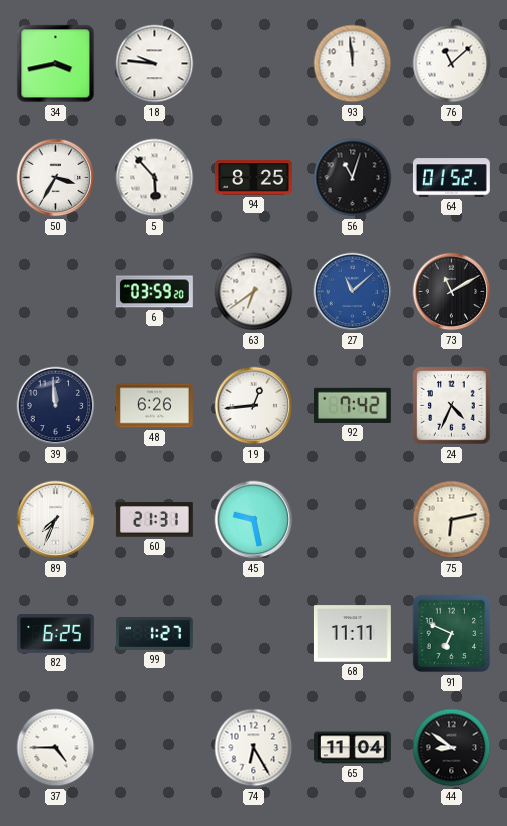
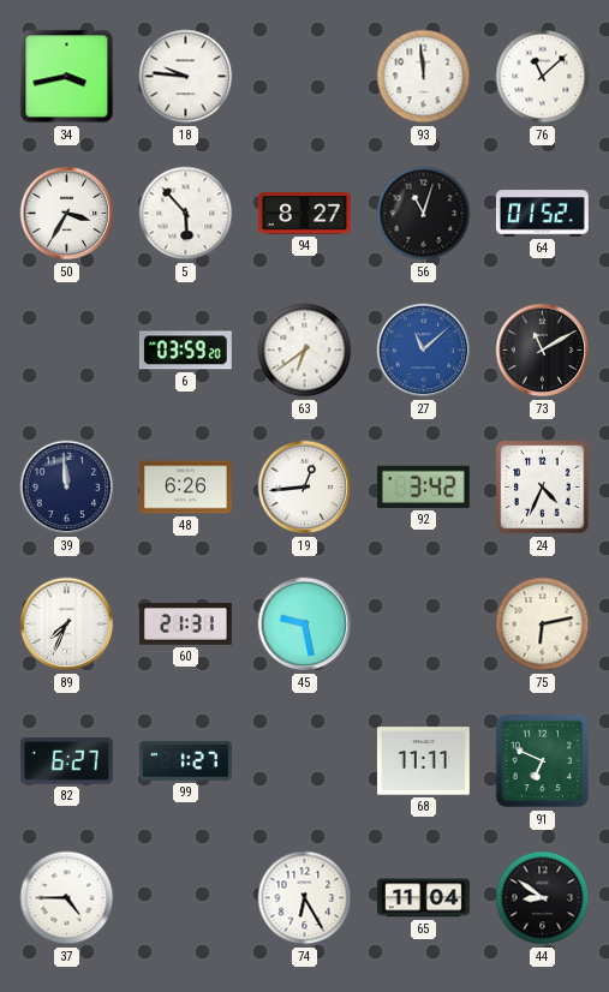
94: 8:25 -> 8:27
92: 7:42 -> 3:42
82: 6:25 -> 6:27
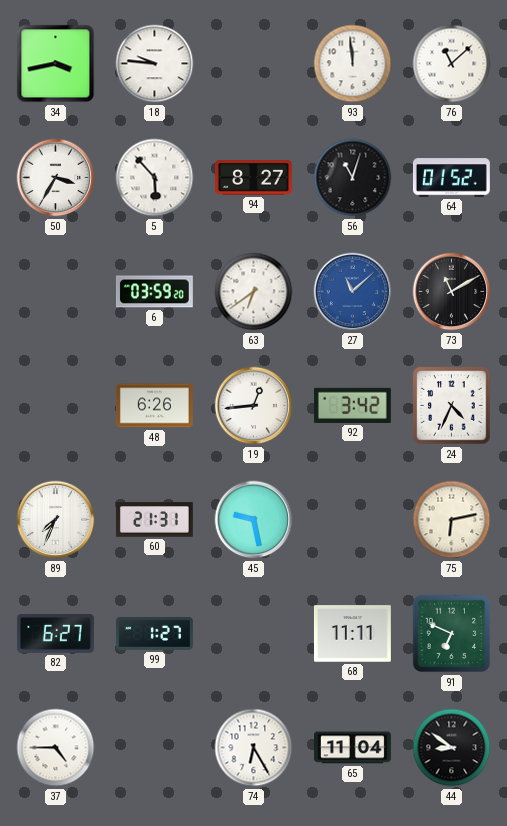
39: 11:59 -> none
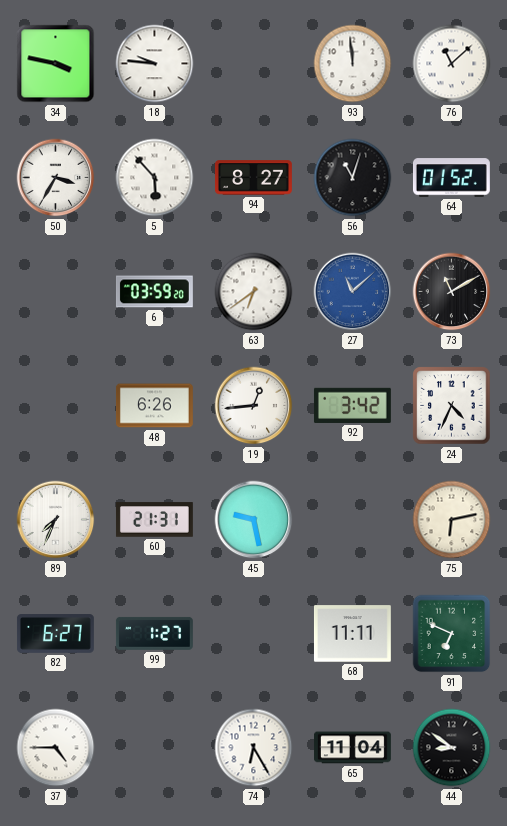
34: 3:43 -> 3:47
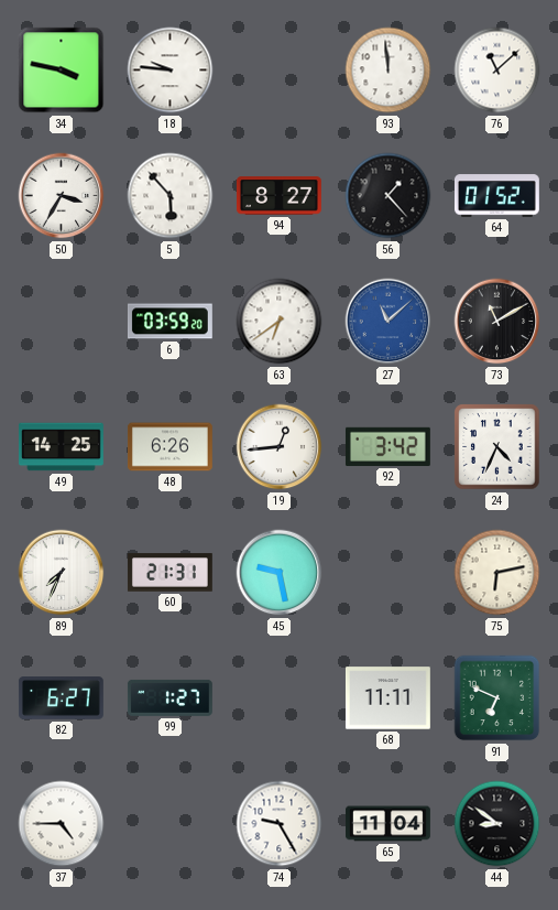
56: 11:03 -> 1:23
49: none -> 14:25
74: 6:25 -> 9:25
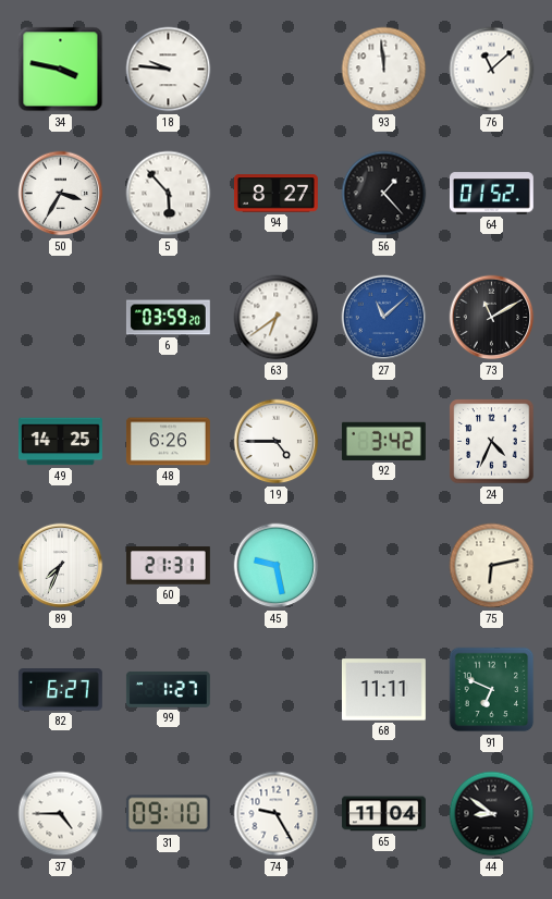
19: 12:44 -> 4:45
31: none -> 09:10
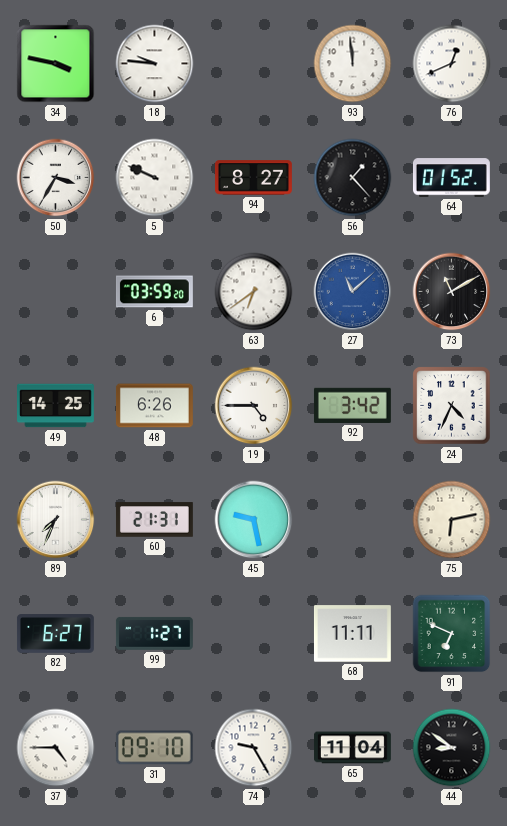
76: 11:08 -> 12:41
5: 5:53 -> 9:49
